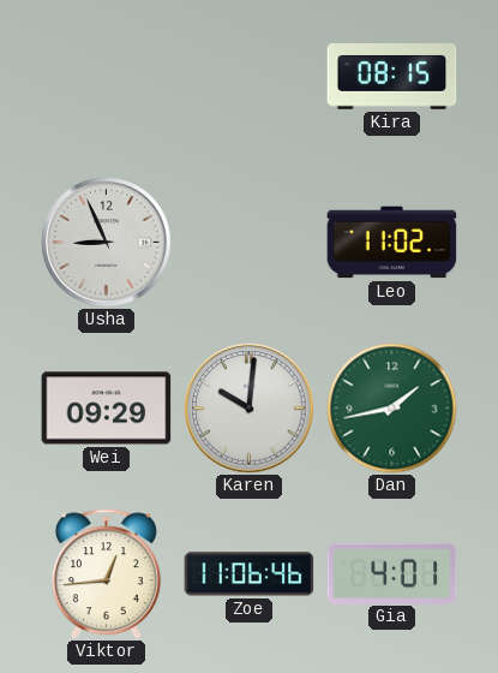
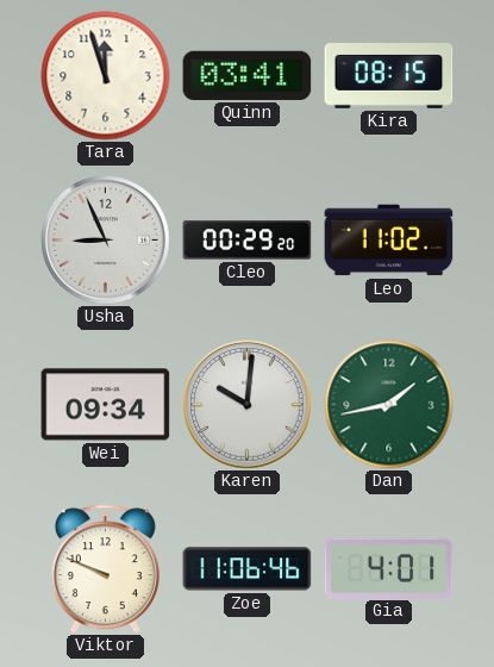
Tara: none -> 11:57
Quinn: none -> 03:41
Cleo: none -> 00:29
Wei: 09:29 -> 09:34
Viktor: 12:44 -> 9:49
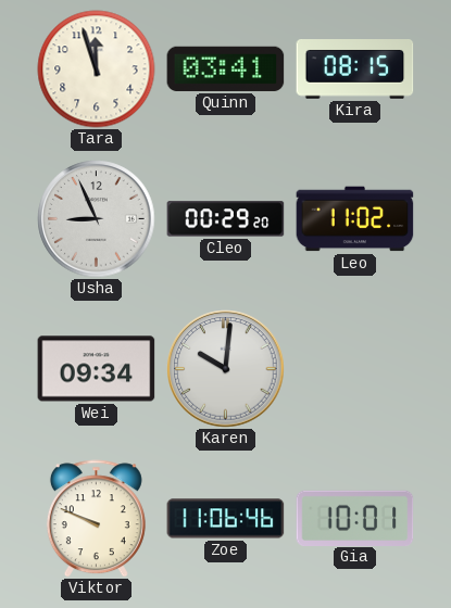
Dan: 1:43 -> none
Gia: 4:01 -> 10:01
